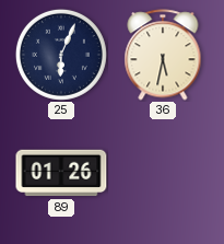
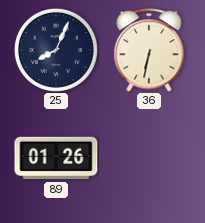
25: 6:04 -> 8:04
36: 5:32 -> 6:32
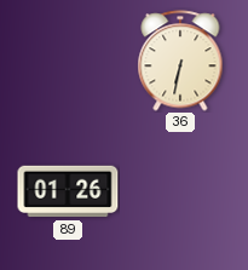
25: 8:04 -> none
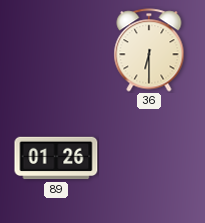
36: 6:32 -> 6:30
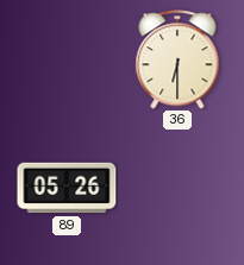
89: 01:26 -> 05:26
